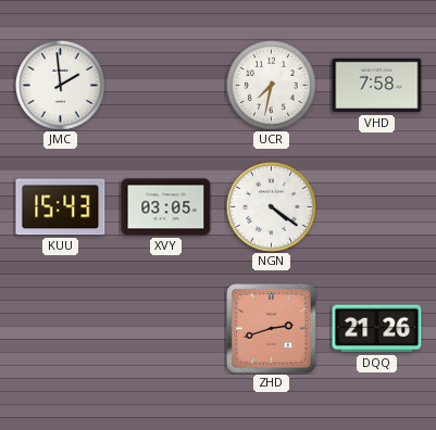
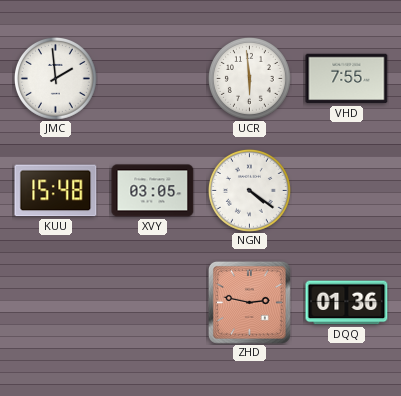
UCR: 7:32 -> 5:59
VHD: 7:58 -> 7:55
KUU: 15:43 -> 15:48
ZHD: 2:42 -> 2:47
DQQ: 21:26 -> 01:36
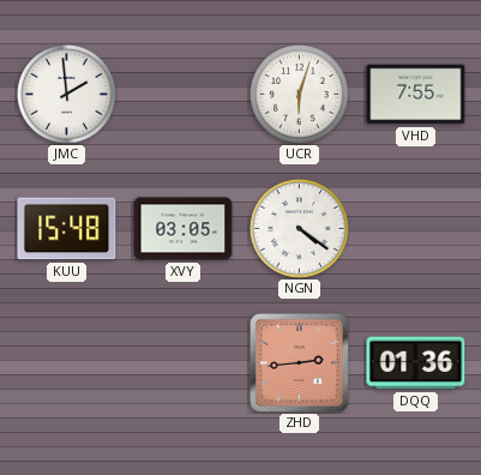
UCR: 5:59 -> 6:03
ZHD: 2:47 -> 2:44
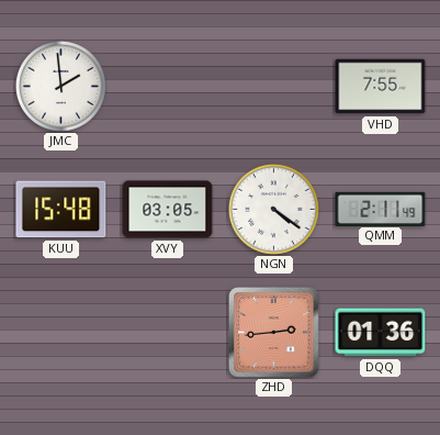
UCR: 6:03 -> none
QMM: none -> 2:11
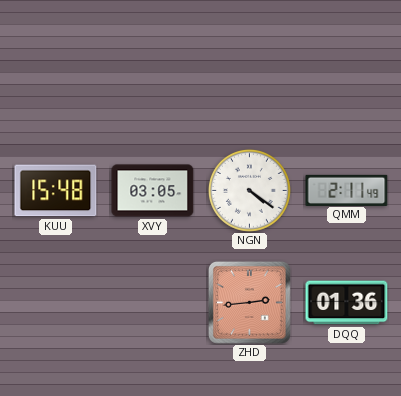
JMC: 1:59 -> none
VHD: 7:55 -> none
